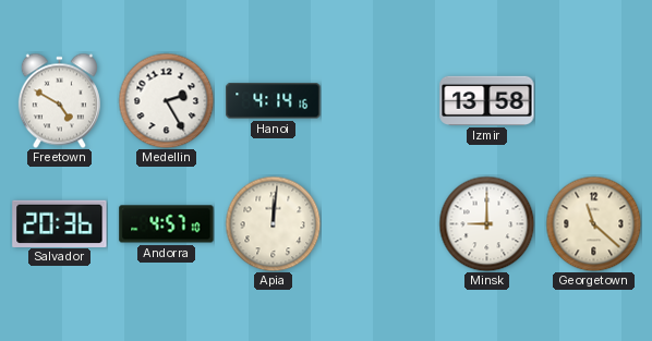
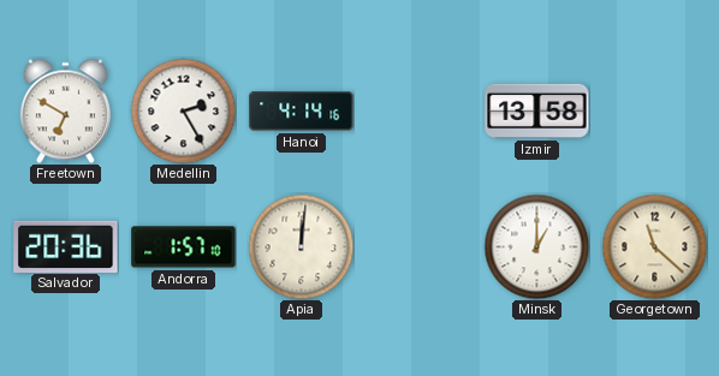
Freetown: 4:50 -> 6:50
Andorra: 4:57 -> 1:57
Minsk: 9:00 -> 1:00
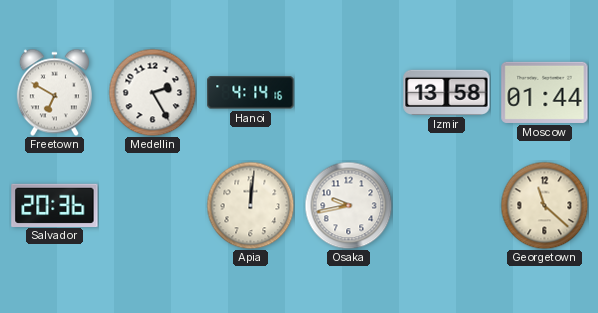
Moscow: none -> 01:44
Andorra: 1:57 -> none
Osaka: none -> 9:43
Minsk: 1:00 -> none
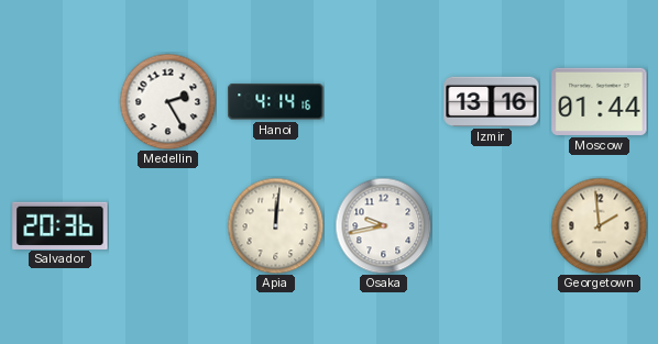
Freetown: 6:50 -> none
Izmir: 13:58 -> 13:16
Georgetown: 11:22 -> 1:59
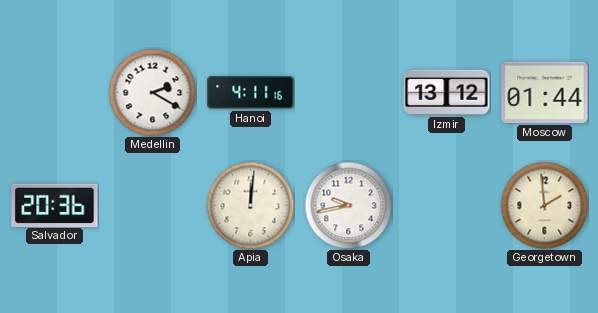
Medellin: 2:25 -> 2:20
Hanoi: 4:14 -> 4:11
Izmir: 13:16 -> 13:12
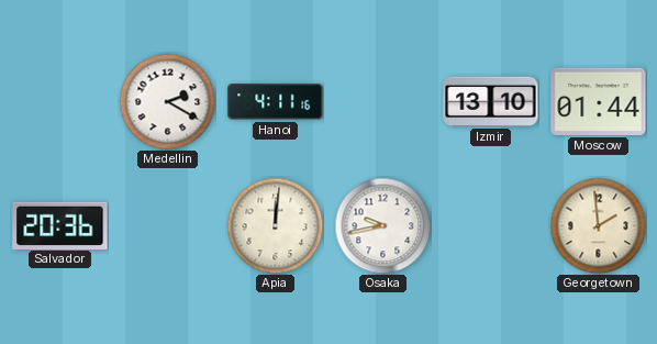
Izmir: 13:12 -> 13:10
